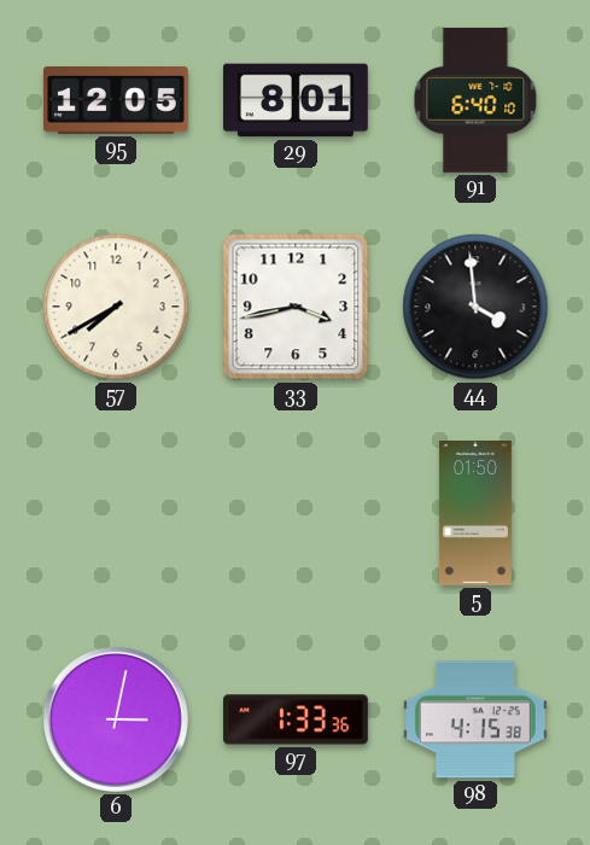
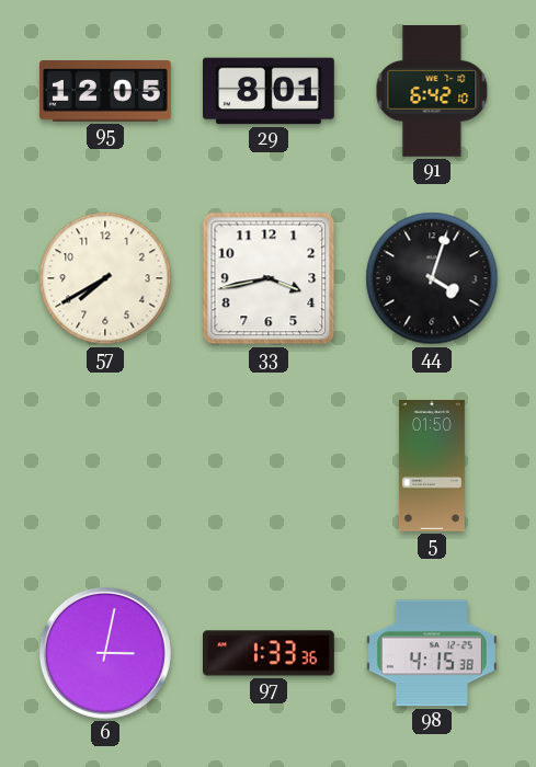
91: 6:40 -> 6:42
44: 3:59 -> 4:03
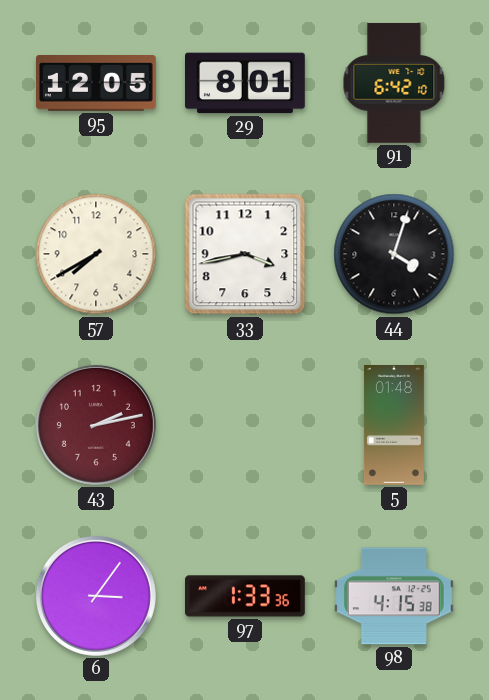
43: none -> 2:13
5: 01:50 -> 01:48
6: 3:02 -> 3:06
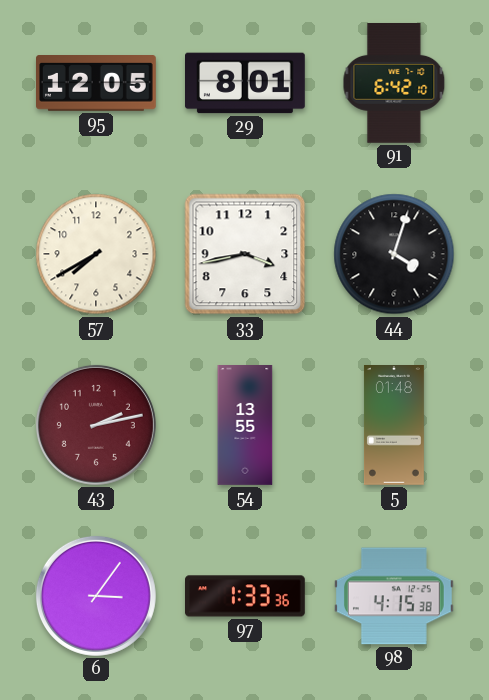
54: none -> 13:55
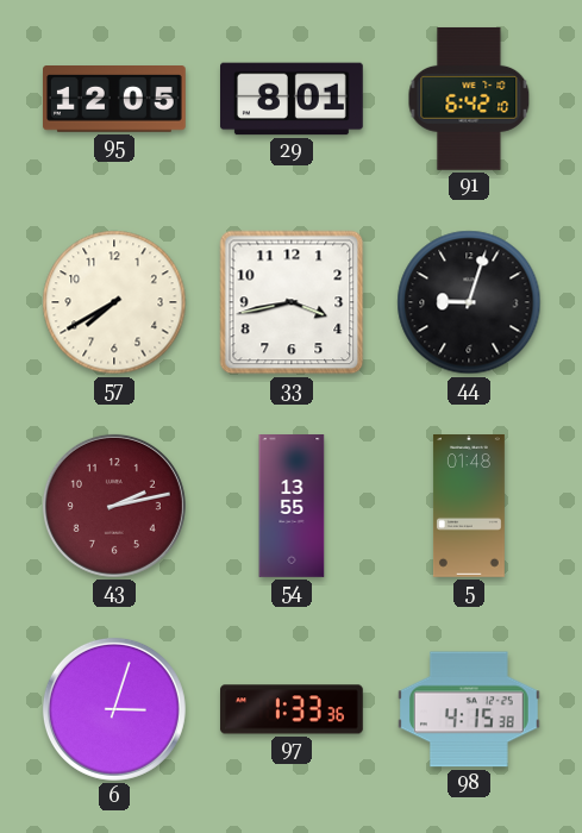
44: 4:03 -> 9:03
6: 3:06 -> 3:03
